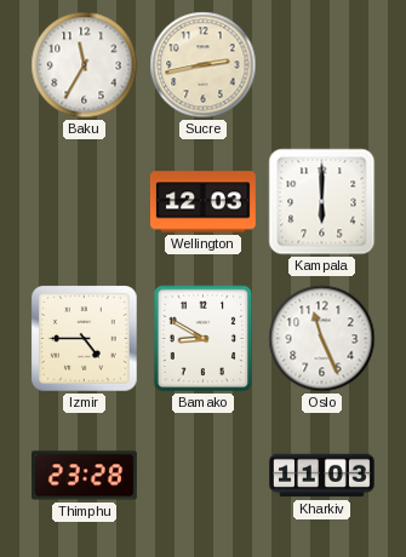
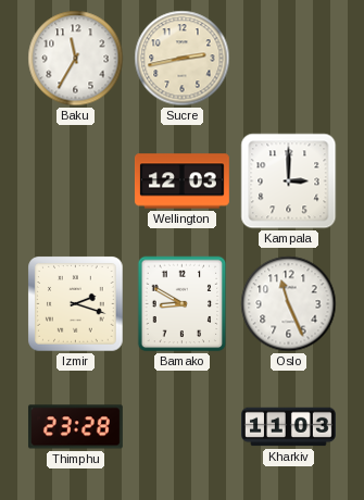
Kampala: 6:00 -> 3:00
Izmir: 4:45 -> 2:18
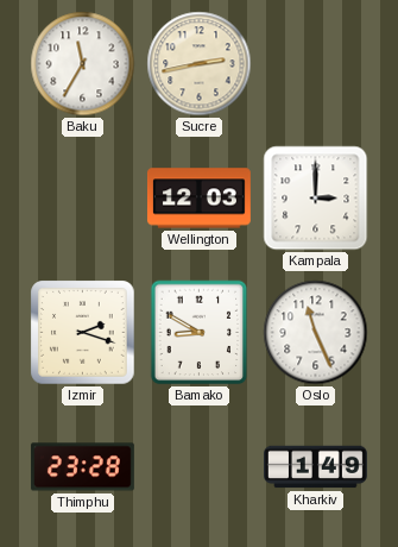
Kharkiv: 11:03 -> 1:49
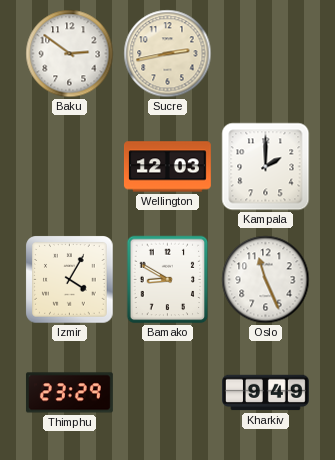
Baku: 11:35 -> 2:51
Kampala: 3:00 -> 2:00
Izmir: 2:18 -> 4:05
Thimphu: 23:28 -> 23:29
Kharkiv: 1:49 -> 9:49
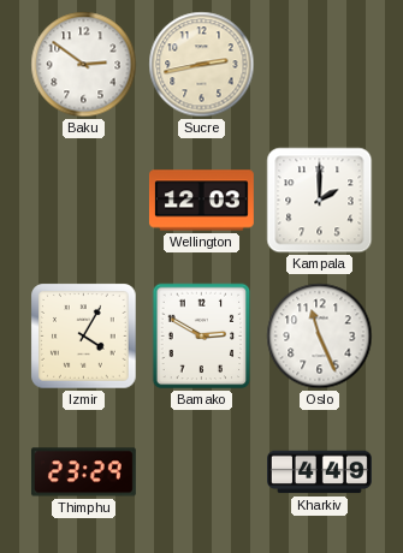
Bamako: 8:50 -> 2:50
Kharkiv: 9:49 -> 4:49
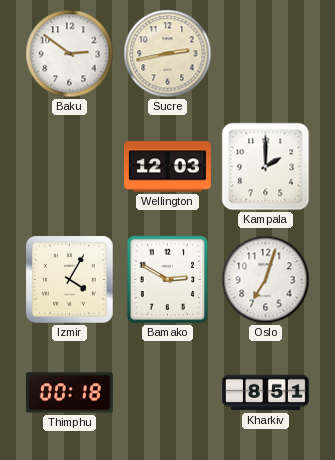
Oslo: 11:26 -> 7:03
Thimphu: 23:29 -> 00:18
Kharkiv: 4:49 -> 8:51
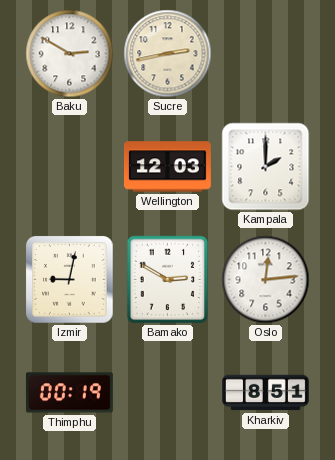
Baku: 2:51 -> 2:50
Izmir: 4:05 -> 9:02
Oslo: 7:03 -> 12:14
Thimphu: 00:18 -> 00:19
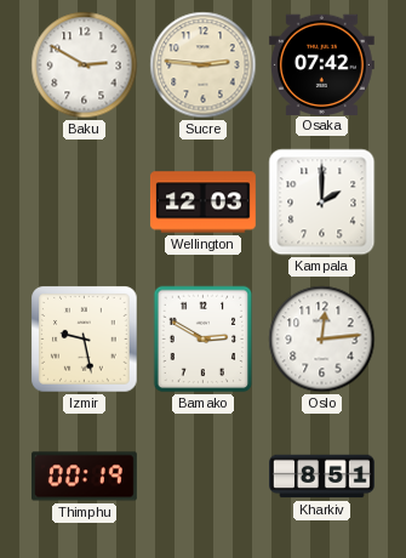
Sucre: 2:43 -> 2:46
Osaka: none -> 07:42
Izmir: 9:02 -> 9:28
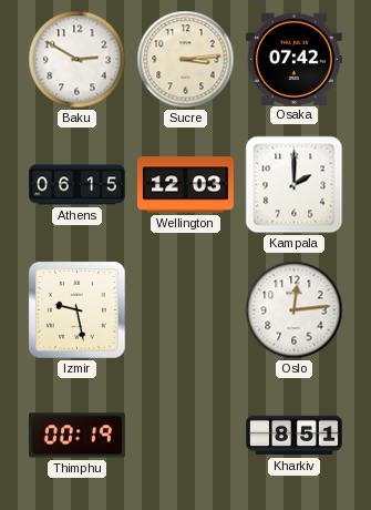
Sucre: 2:46 -> 3:14
Athens: none -> 06:15
Bamako: 2:50 -> none
